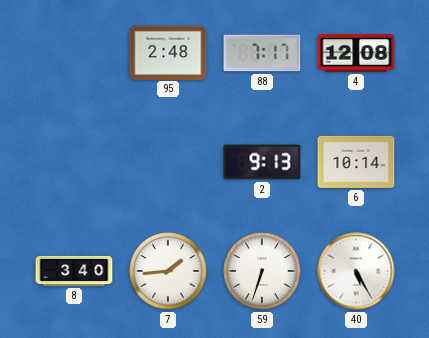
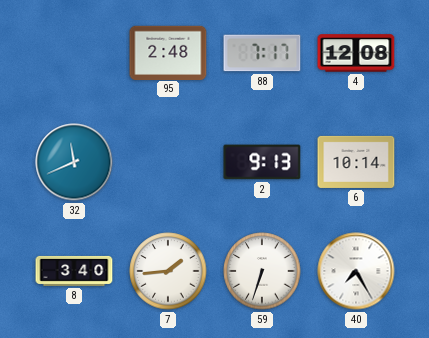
32: none -> 11:41
40: 5:25 -> 7:25
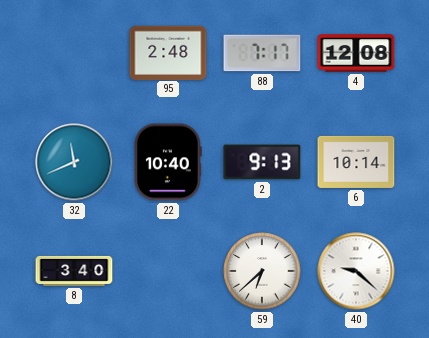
22: none -> 10:40
7: 1:44 -> none
59: 6:33 -> 6:38
40: 7:25 -> 9:22
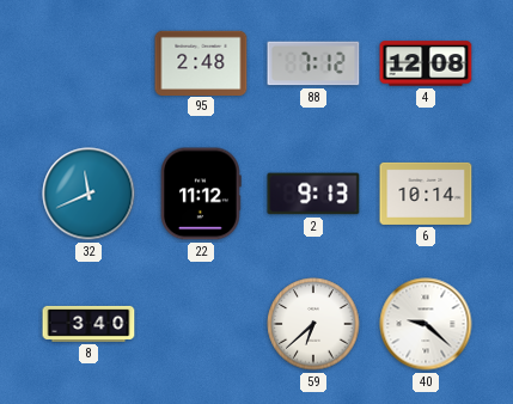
88: 7:17 -> 7:12
22: 10:40 -> 11:12
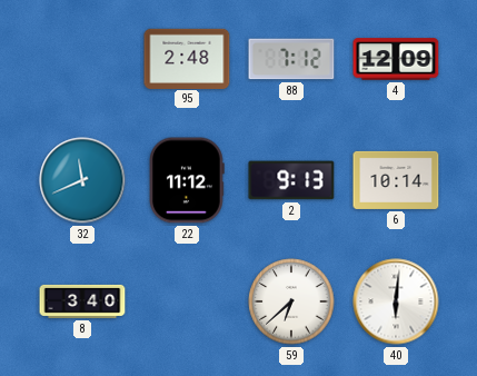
4: 12:08 -> 12:09
40: 9:22 -> 6:01
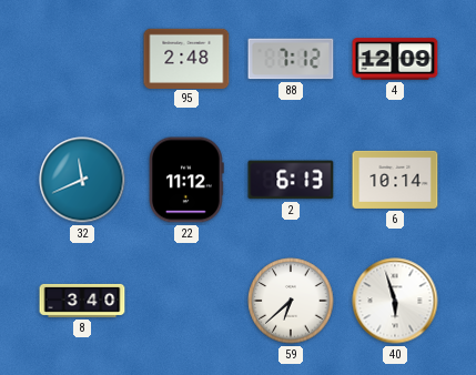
2: 9:13 -> 6:13
40: 6:01 -> 5:57
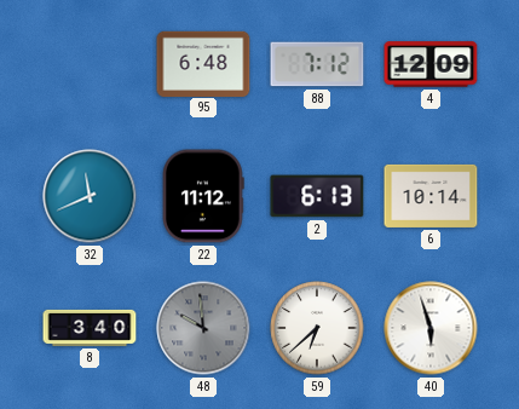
95: 2:48 -> 6:48
48: none -> 9:59
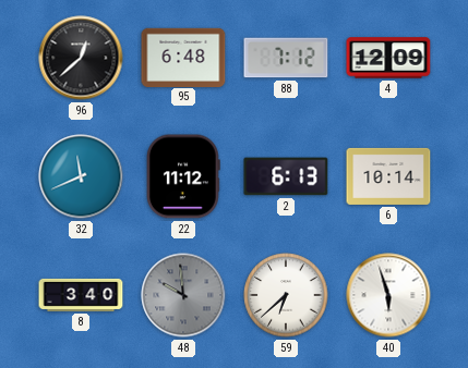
96: none -> 12:38
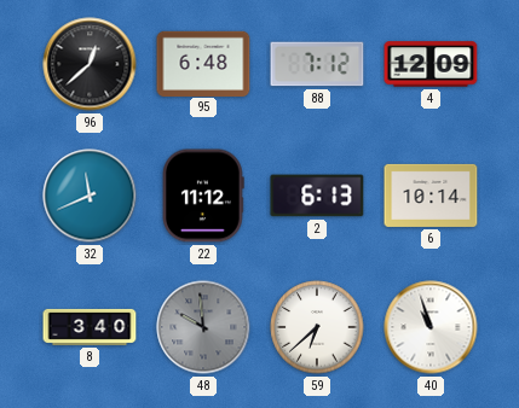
40: 5:57 -> 10:57
